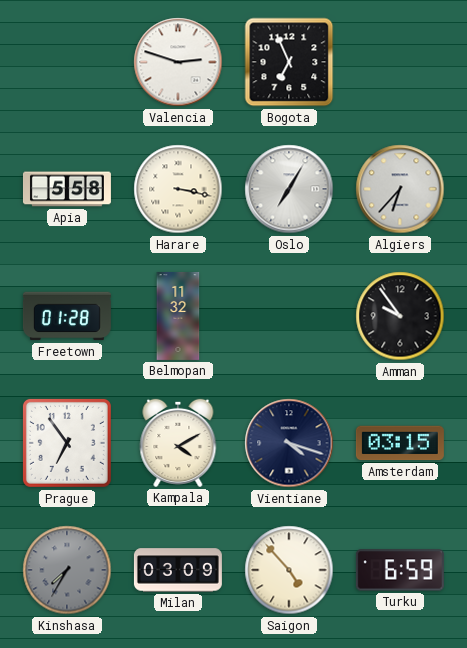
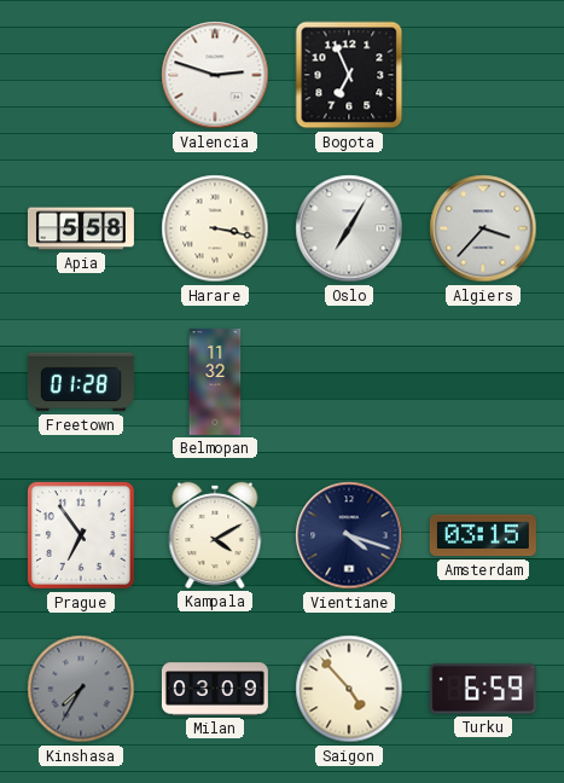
Algiers: 6:37 -> 3:37
Amman: 9:54 -> none
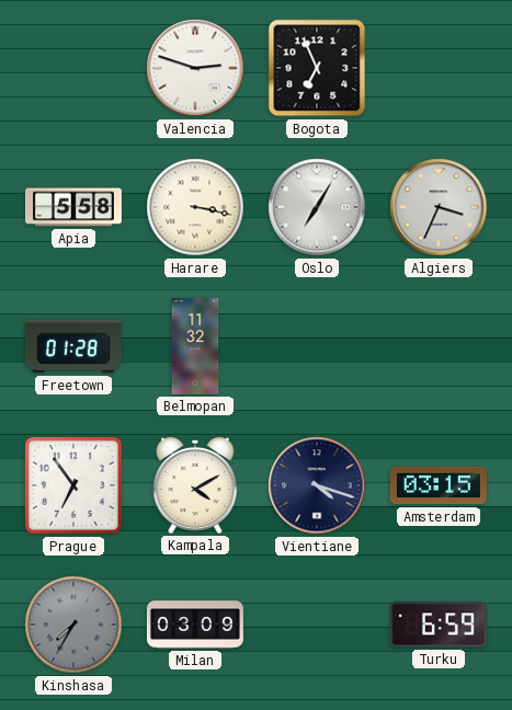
Algiers: 3:37 -> 3:34
Saigon: 4:53 -> none
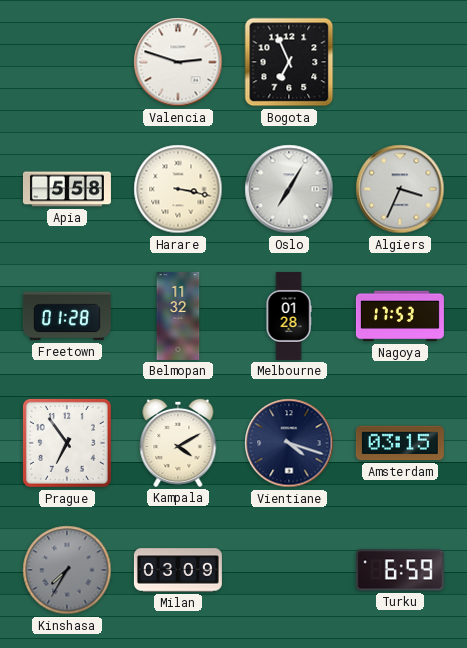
Melbourne: none -> 01:28
Nagoya: none -> 17:53
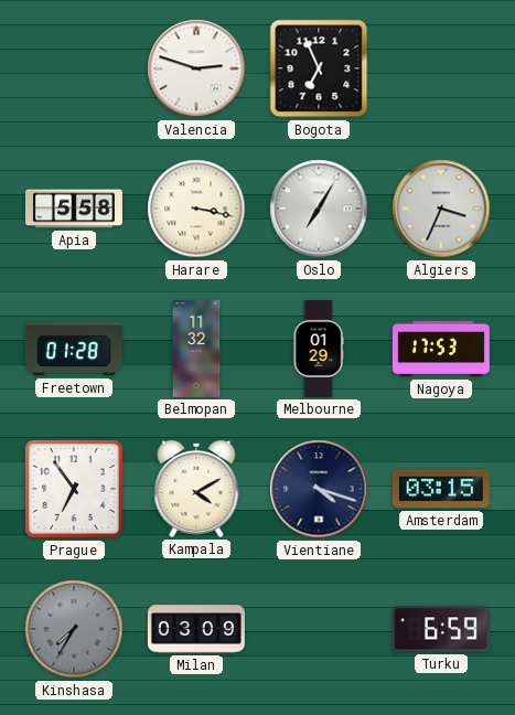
Melbourne: 01:28 -> 01:29
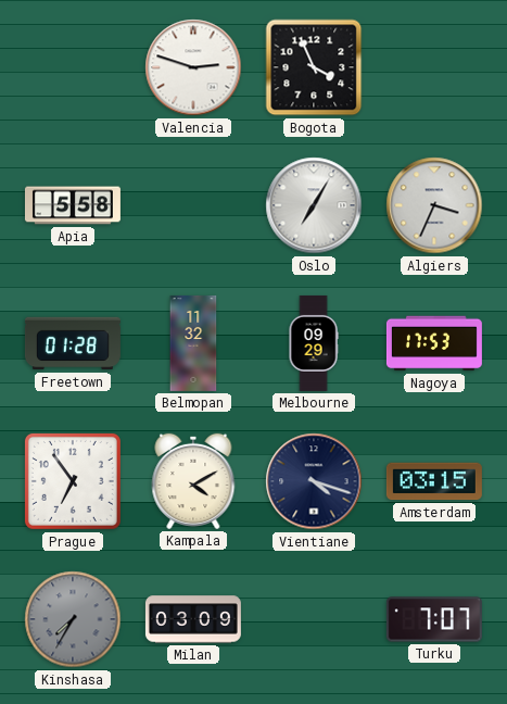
Bogota: 6:56 -> 3:56
Harare: 3:17 -> none
Melbourne: 01:29 -> 09:29
Turku: 6:59 -> 7:07
